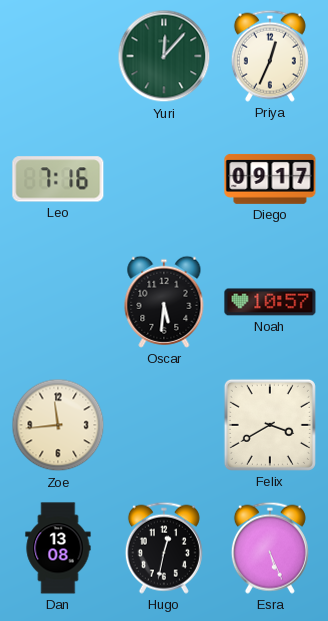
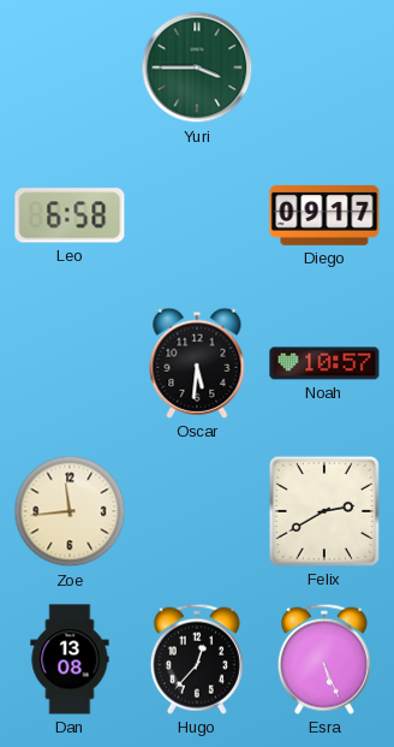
Yuri: 12:07 -> 3:45
Priya: 12:34 -> none
Leo: 7:16 -> 6:58
Felix: 3:40 -> 2:40
Hugo: 12:32 -> 12:37
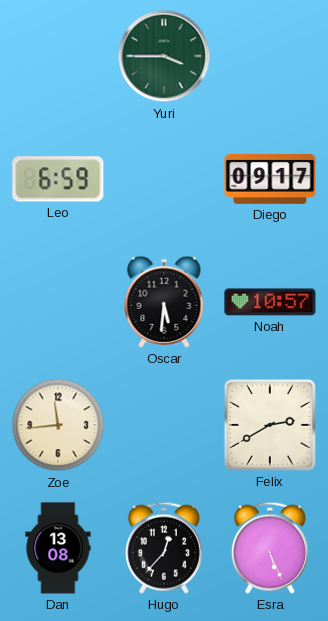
Leo: 6:58 -> 6:59
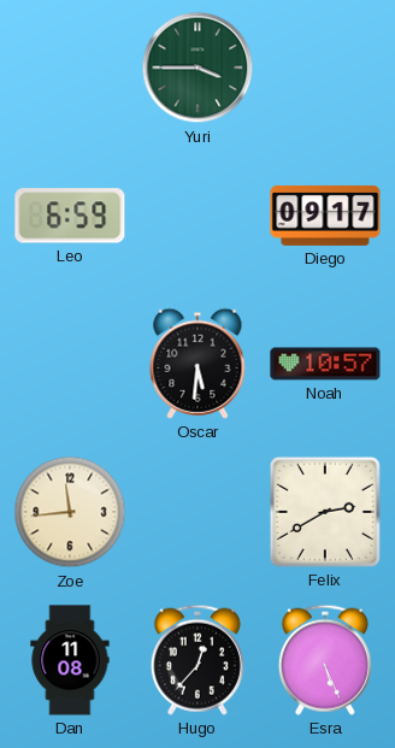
Dan: 13:08 -> 11:08
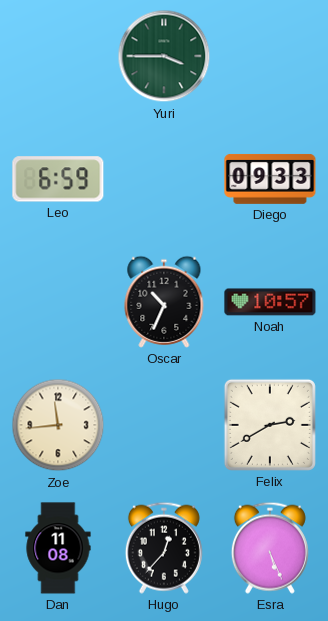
Diego: 09:17 -> 09:33
Oscar: 5:31 -> 10:34
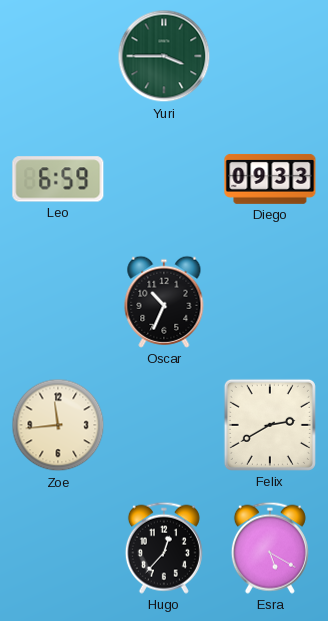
Noah: 10:57 -> none
Dan: 11:08 -> none
Esra: 5:26 -> 5:20
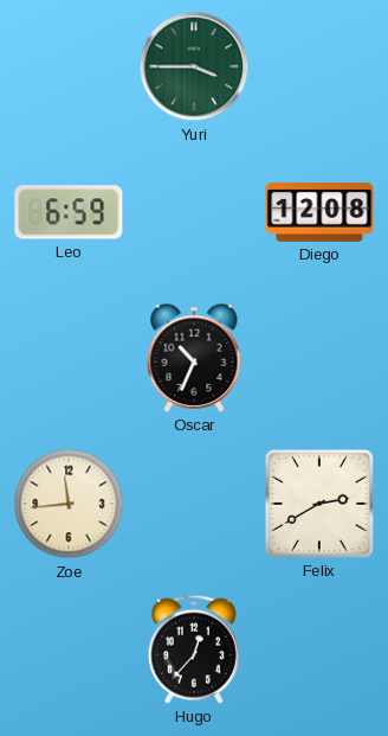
Diego: 09:33 -> 12:08
Esra: 5:20 -> none
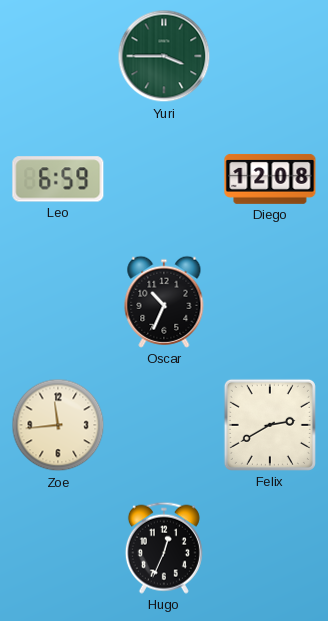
Hugo: 12:37 -> 12:34
